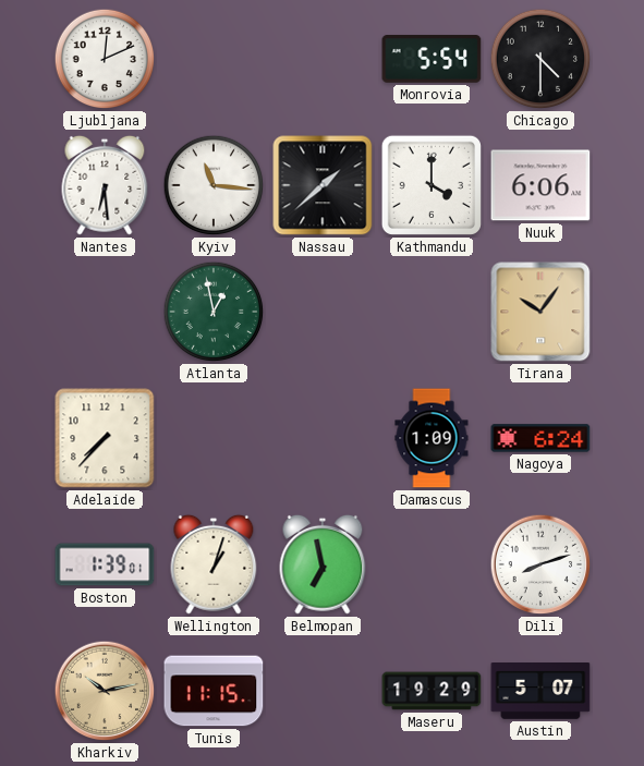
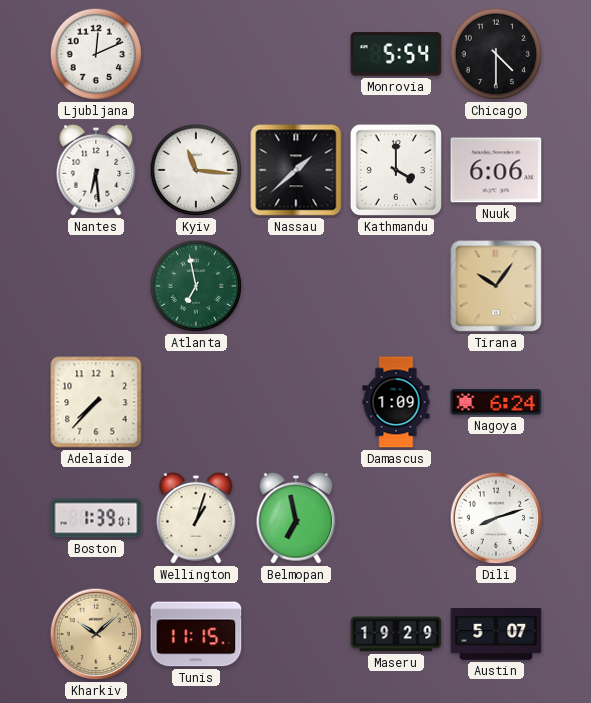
Atlanta: 12:58 -> 6:58
Kharkiv: 10:13 -> 10:08
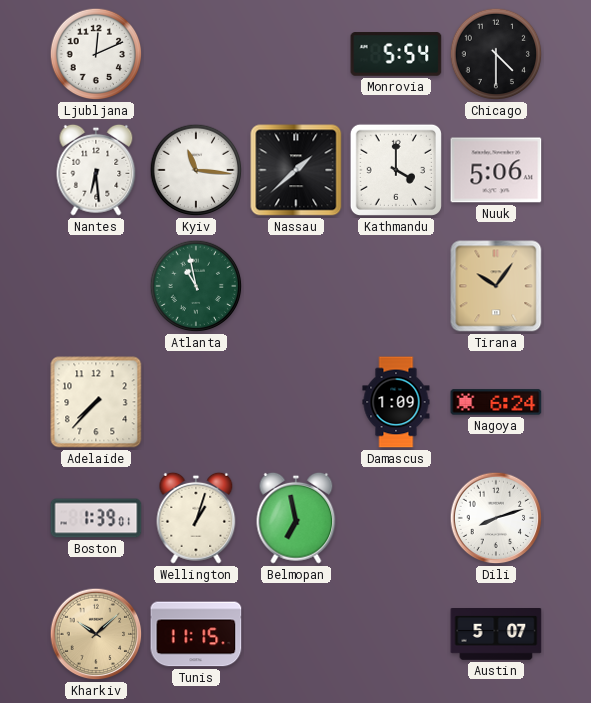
Nuuk: 6:06 -> 5:06
Atlanta: 6:58 -> 10:58
Maseru: 19:29 -> none
